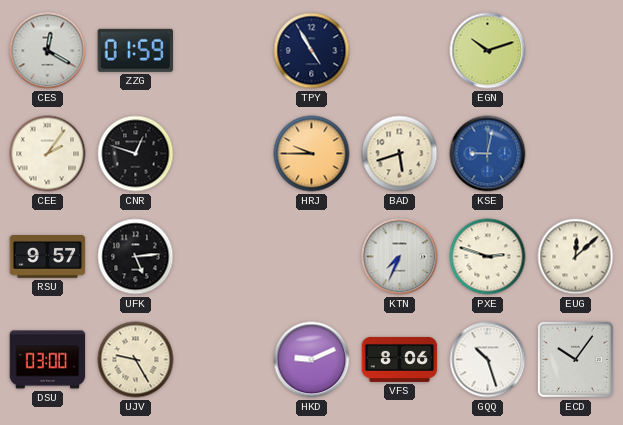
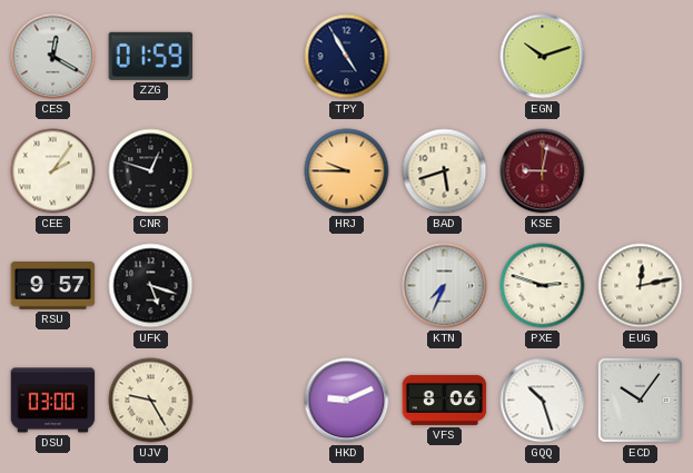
KSE dial: blue -> burgundy
UFK: 5:14 -> 5:18
EUG: 12:08 -> 12:13
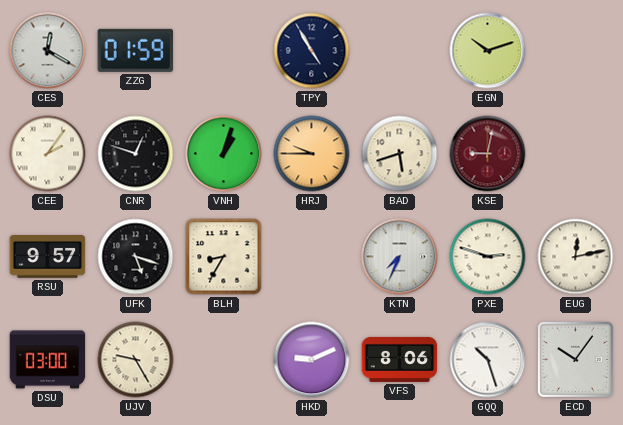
VNH: none -> 1:03
BLH: none -> 8:35
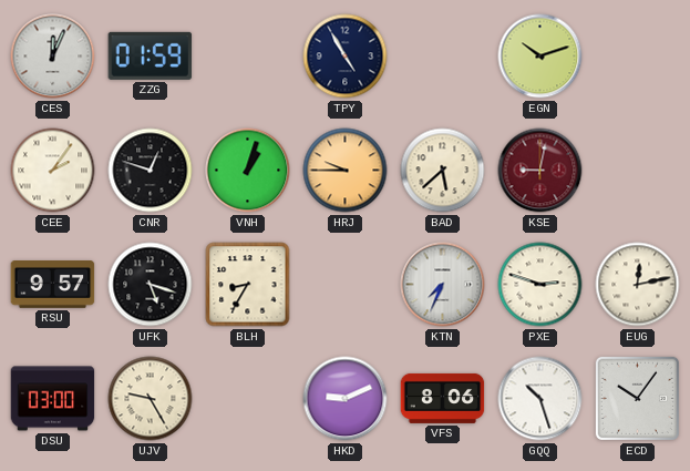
CES: 12:20 -> 12:04
BAD: 5:42 -> 5:38
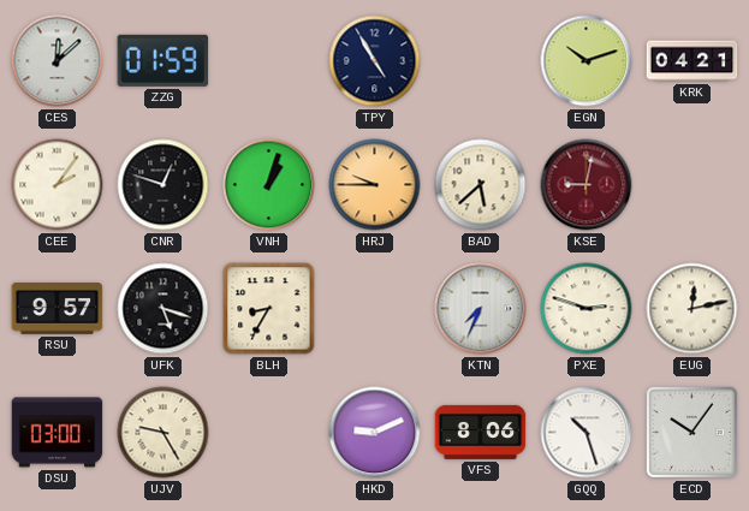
CES: 12:04 -> 12:08
KRK: none -> 04:21
